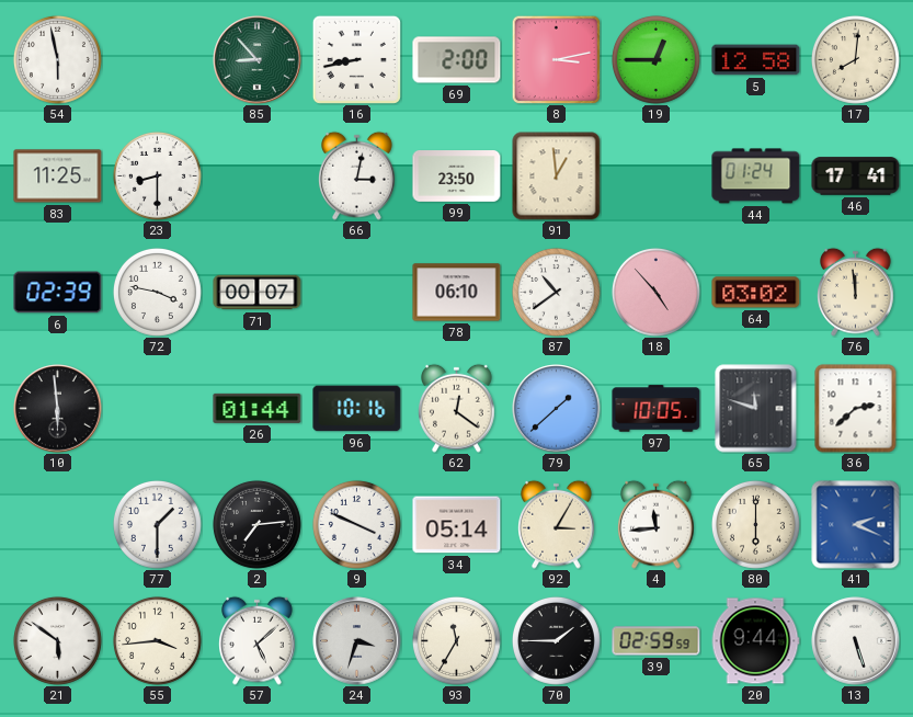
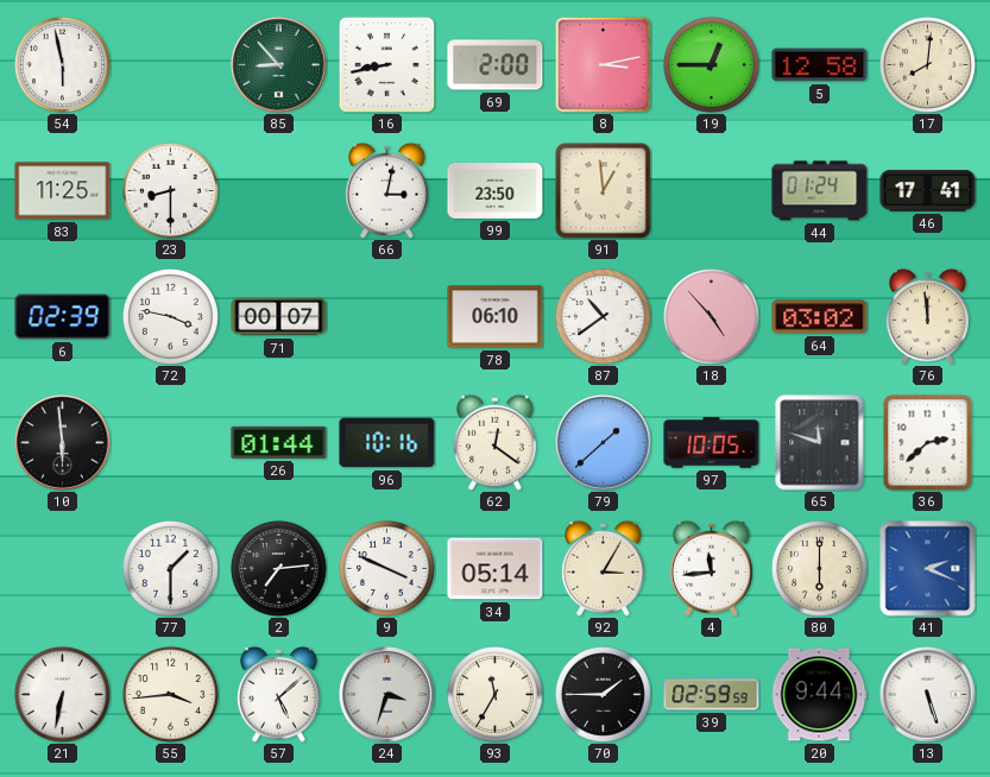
21: 5:51 -> 6:32
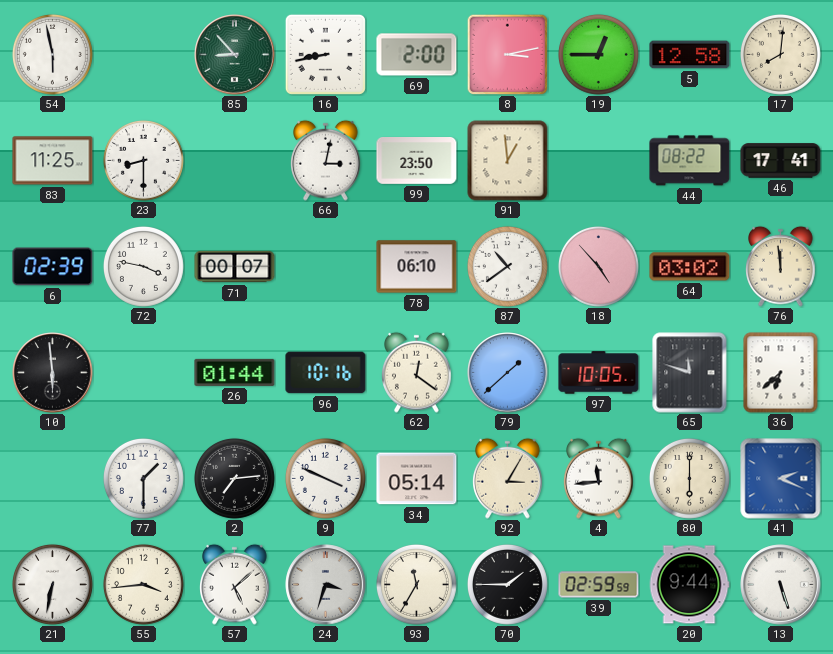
44: 01:24 -> 08:22
36: 2:38 -> 6:38
